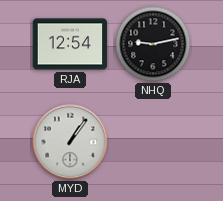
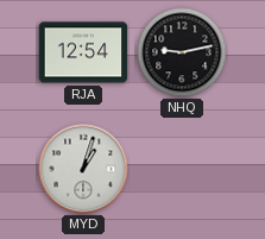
MYD: 1:06 -> 1:03
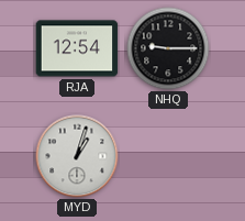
NHQ: 9:13 -> 9:15
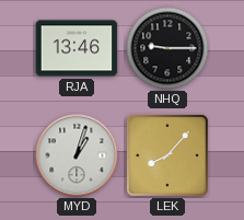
RJA: 12:54 -> 13:46
LEK: none -> 8:07
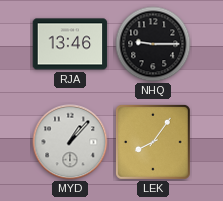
MYD: 1:03 -> 1:07
LEK: 8:07 -> 8:06
